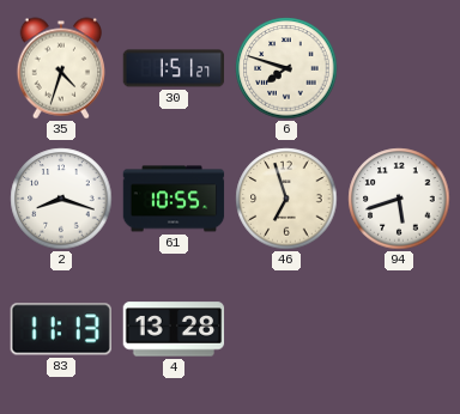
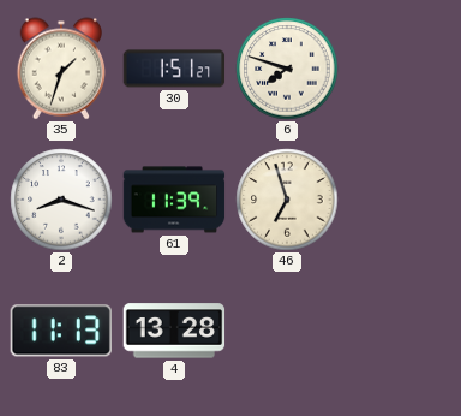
35: 4:33 -> 1:33
61: 10:55 -> 11:39
94: 5:42 -> none
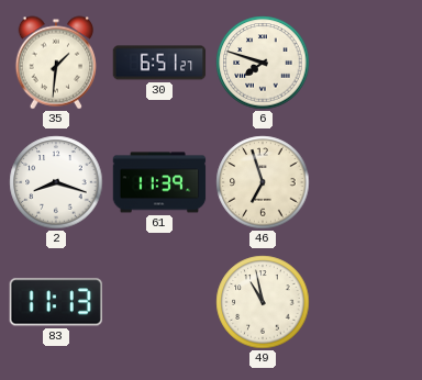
35: 1:33 -> 1:31
30: 1:51 -> 6:51
4: 13:28 -> none
49: none -> 10:58
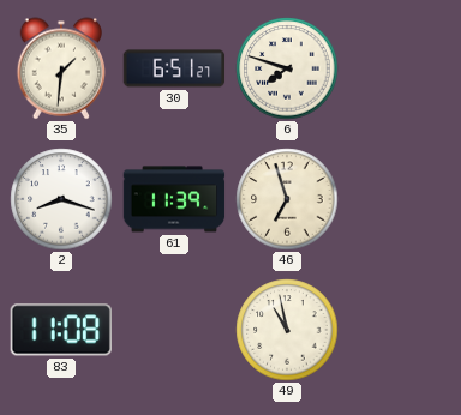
83: 11:13 -> 11:08
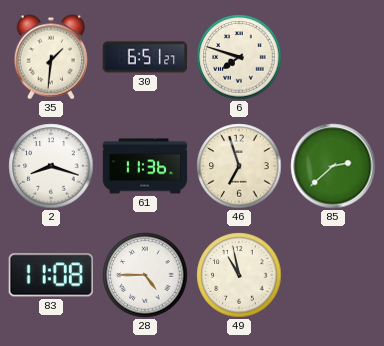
61: 11:39 -> 11:36
85: none -> 2:38
28: none -> 4:45
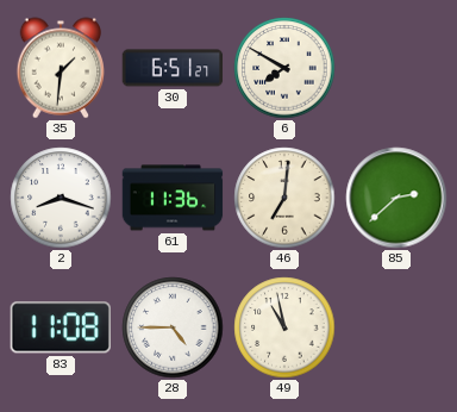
6: 7:48 -> 7:50
46: 6:57 -> 7:01
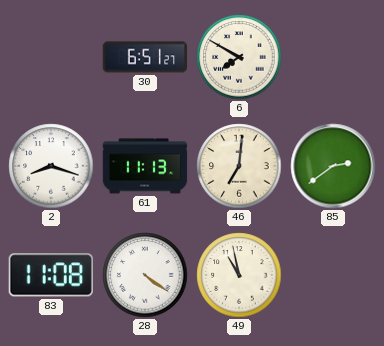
35: 1:31 -> none
61: 11:36 -> 11:13
85: 2:38 -> 2:39
28: 4:45 -> 4:21
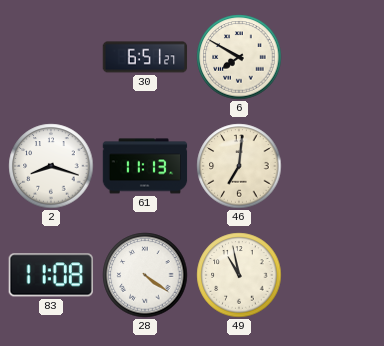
85: 2:39 -> none
